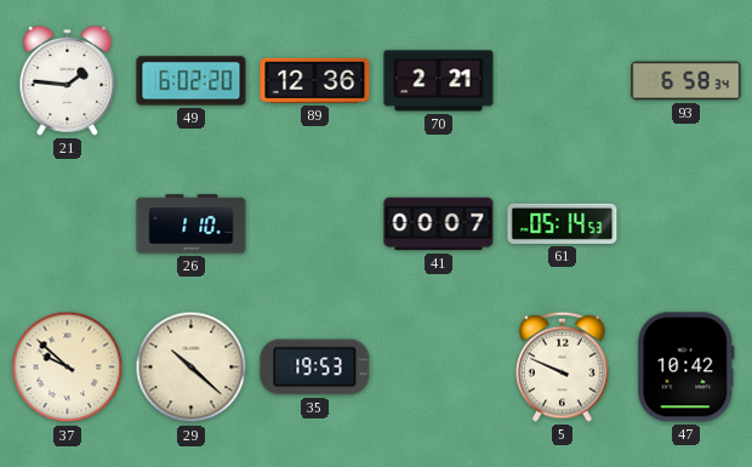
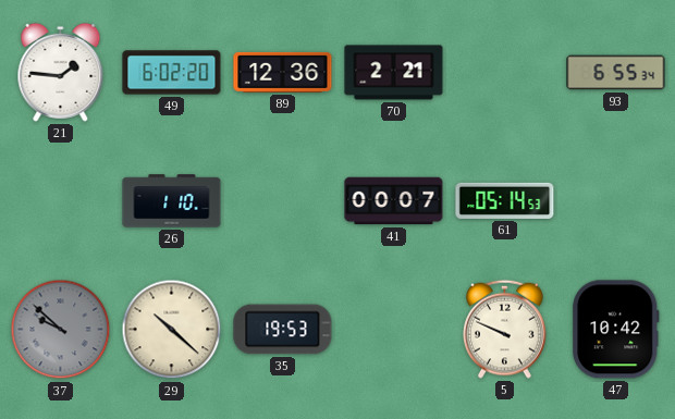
93: 6:58 -> 6:55
37 dial: cream -> grey
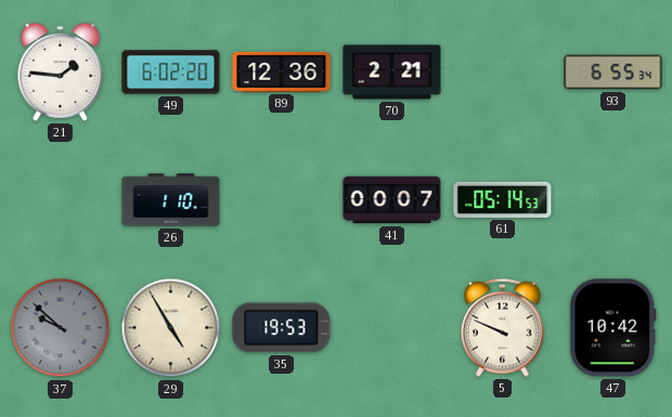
29: 10:22 -> 4:55
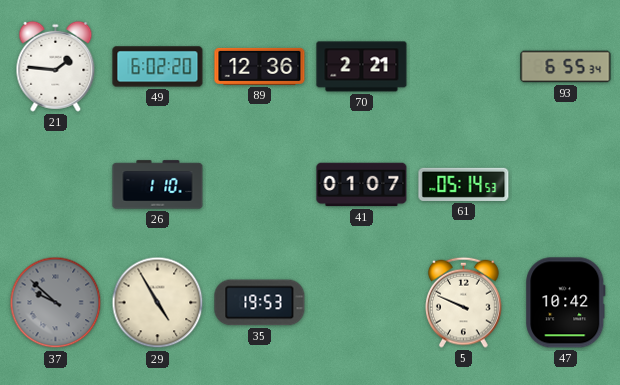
41: 00:07 -> 01:07
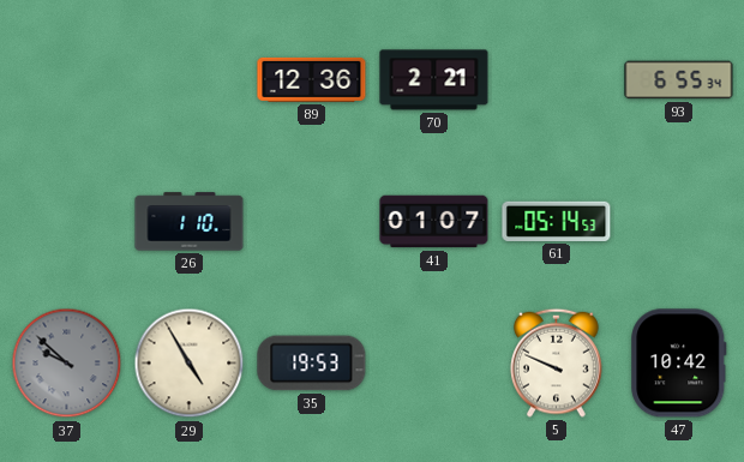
21: 1:46 -> none
49: 6:02 -> none
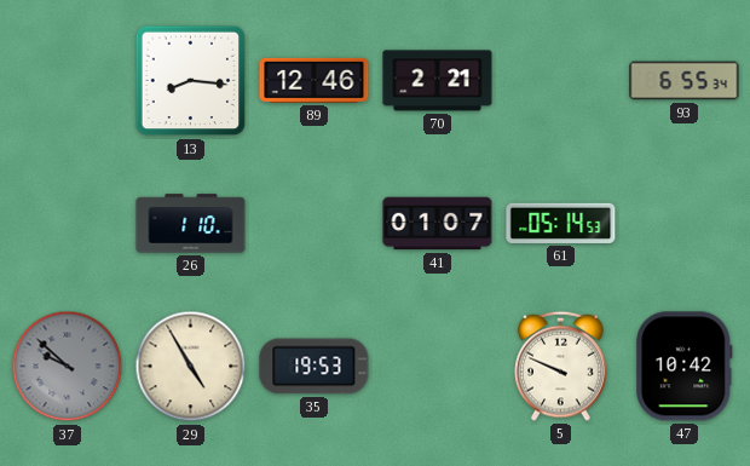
13: none -> 8:16
89: 12:36 -> 12:46
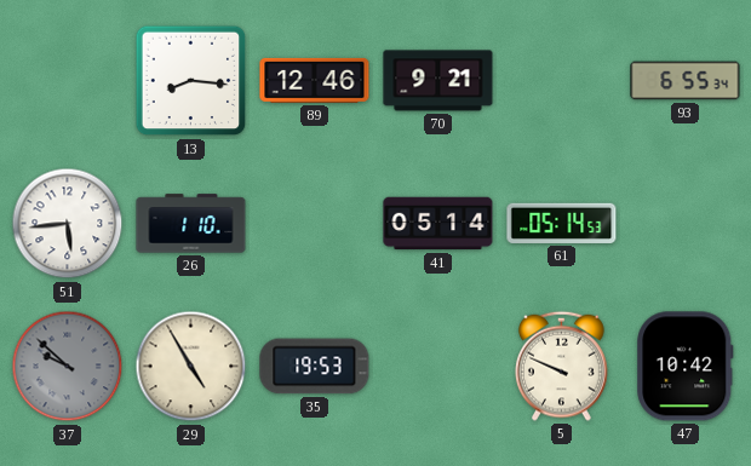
70: 2:21 -> 9:21
51: none -> 5:44
41: 01:07 -> 05:14
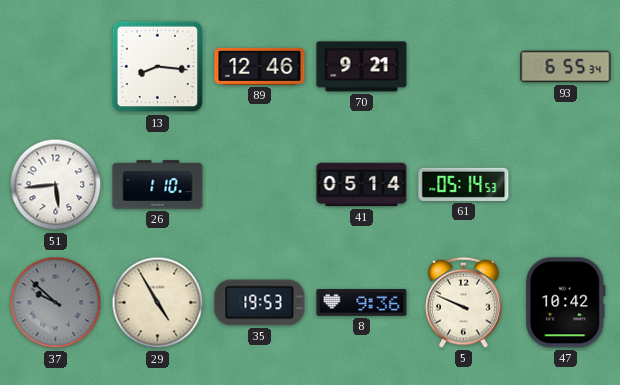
8: none -> 9:36
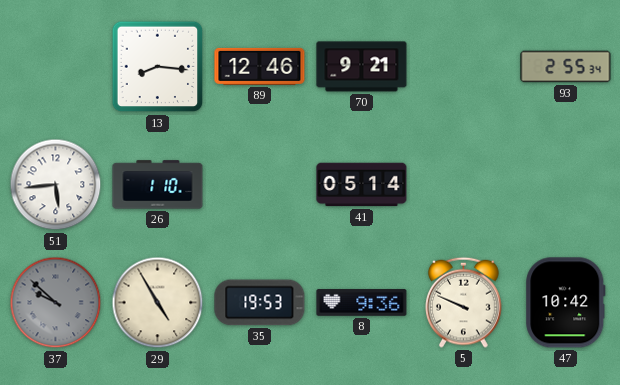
93: 6:55 -> 2:55
61: 05:14 -> none
